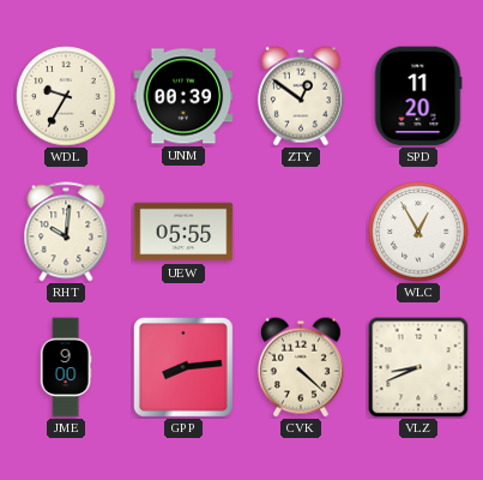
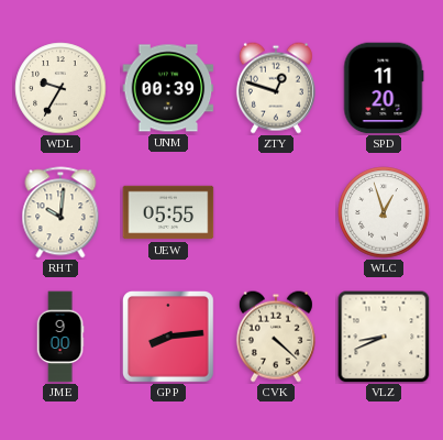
ZTY: 12:51 -> 12:48
WLC: 12:55 -> 12:57
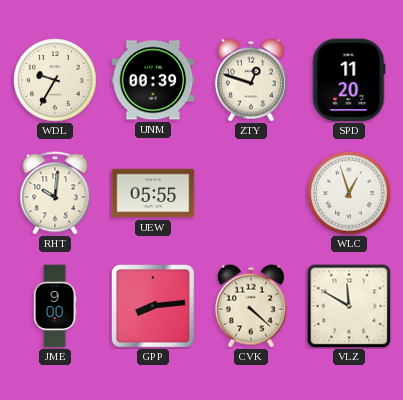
VLZ: 8:41 -> 11:50
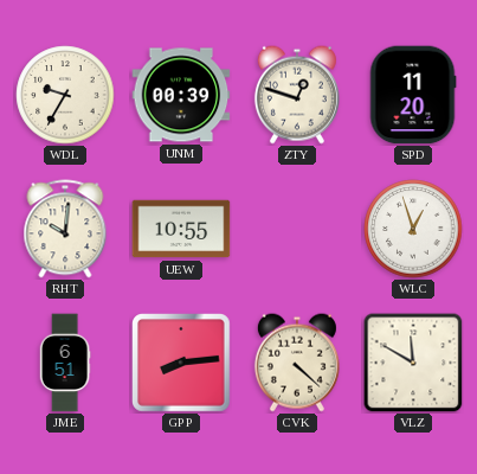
UEW: 05:55 -> 10:55
JME: 9:00 -> 6:51
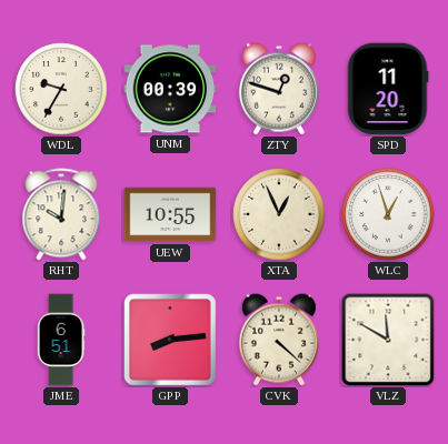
XTA: none -> 12:56
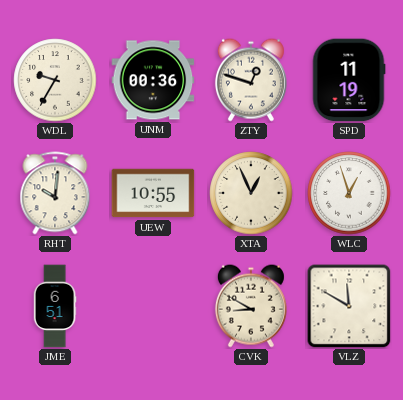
UNM: 00:39 -> 00:36
SPD: 11:20 -> 11:19
GPP: 8:14 -> none
CVK: 4:22 -> 8:50
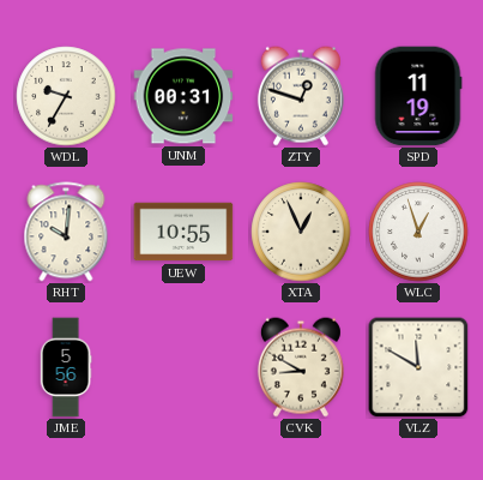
UNM: 00:36 -> 00:31
JME: 6:51 -> 5:56
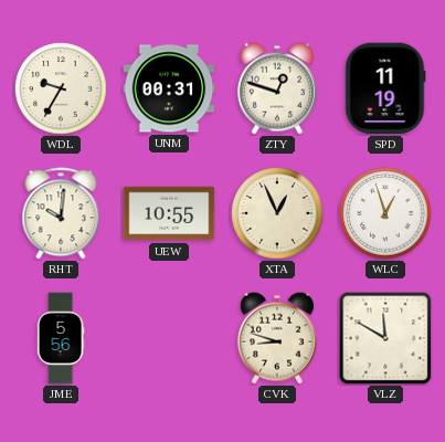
CVK: 8:50 -> 8:48
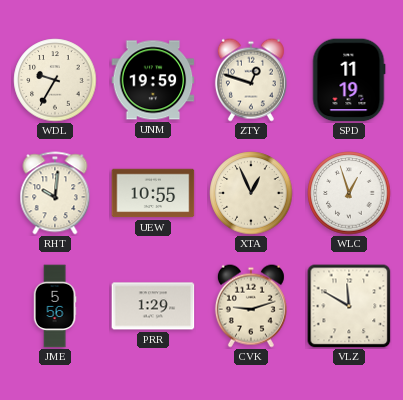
UNM: 00:31 -> 19:59
PRR: none -> 1:29
CVK: 8:48 -> 9:12
